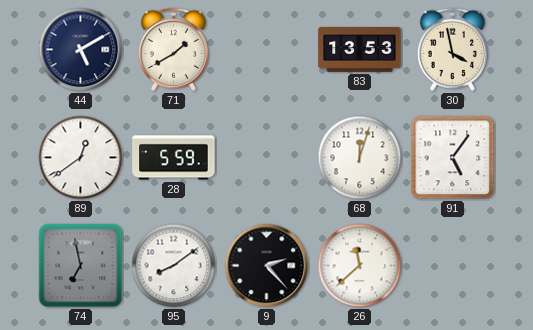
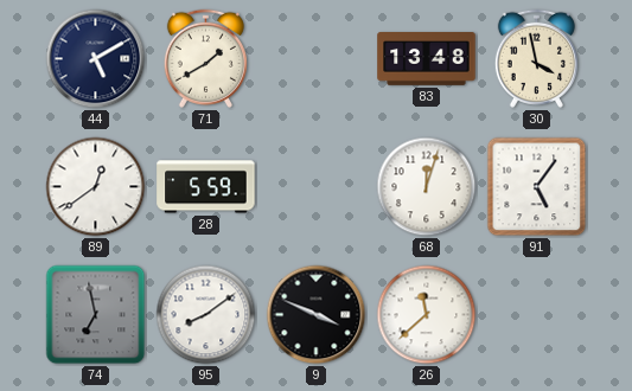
83: 13:53 -> 13:48
9: 2:23 -> 3:49
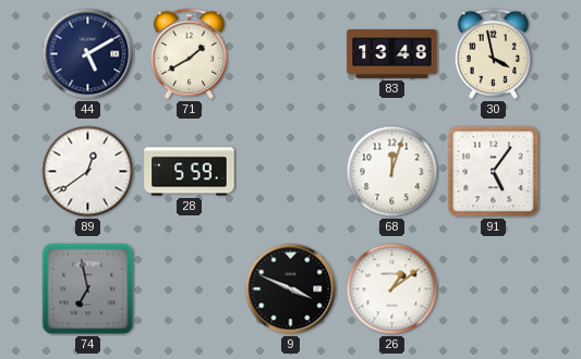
95: 8:09 -> none
26: 11:38 -> 1:09
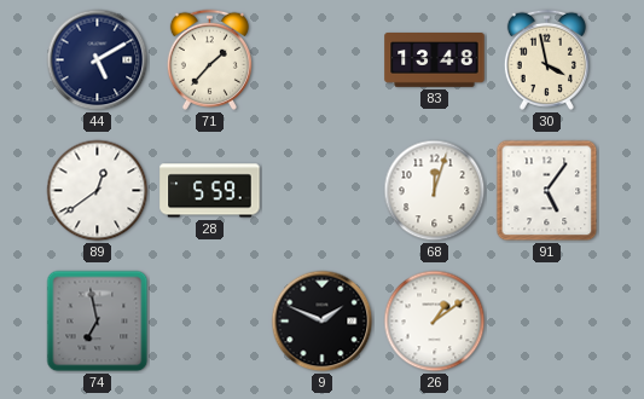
71: 1:40 -> 1:37
9: 3:49 -> 1:49
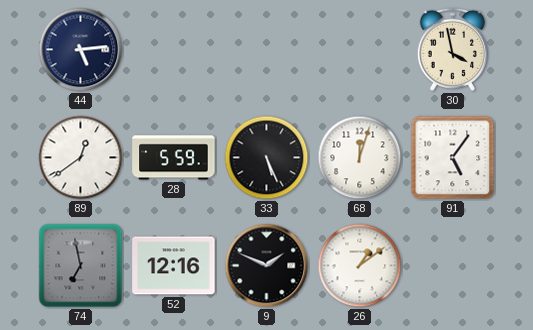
44: 5:10 -> 5:14
71: 1:37 -> none
83: 13:48 -> none
33: none -> 5:26
52: none -> 12:16
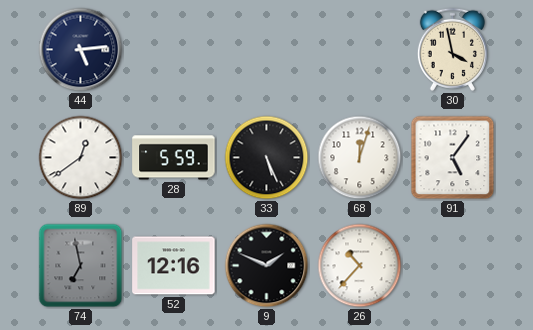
26: 1:09 -> 10:37
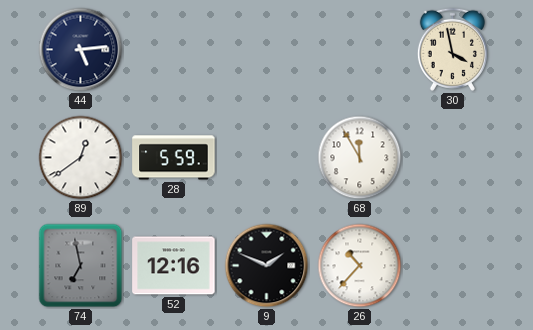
33: 5:26 -> none
68: 12:03 -> 11:55
91: 5:06 -> none
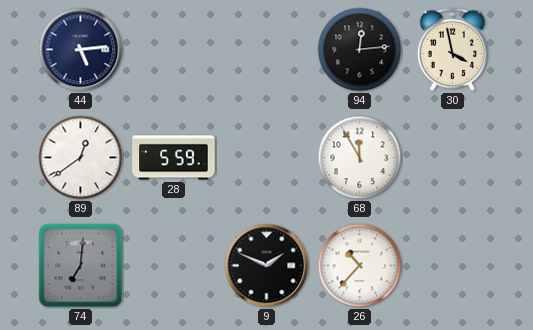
94: none -> 12:14
74: 6:58 -> 7:01
52: 12:16 -> none
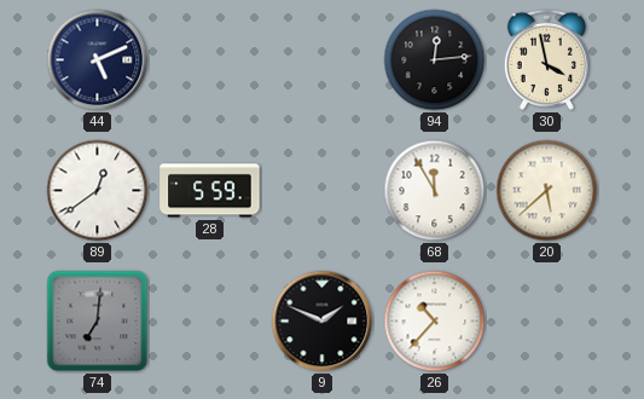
44: 5:14 -> 5:11
20: none -> 5:38
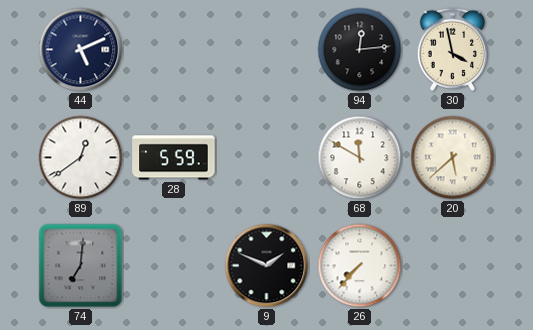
68: 11:55 -> 11:50
26: 10:37 -> 7:37
